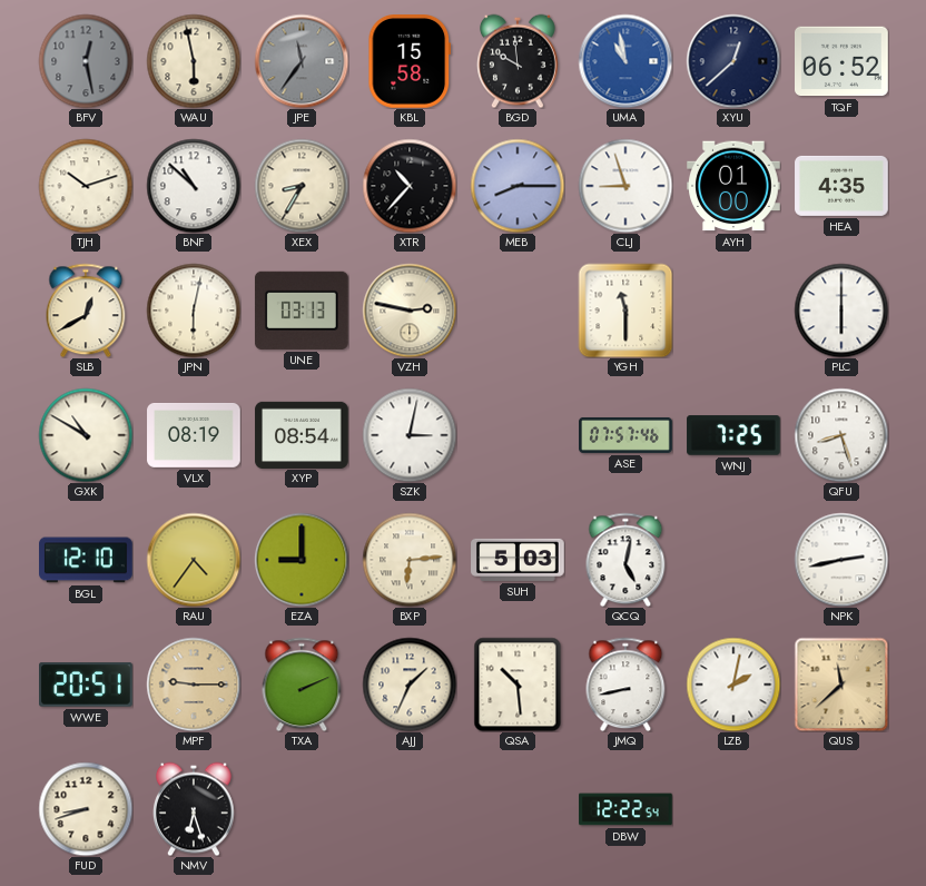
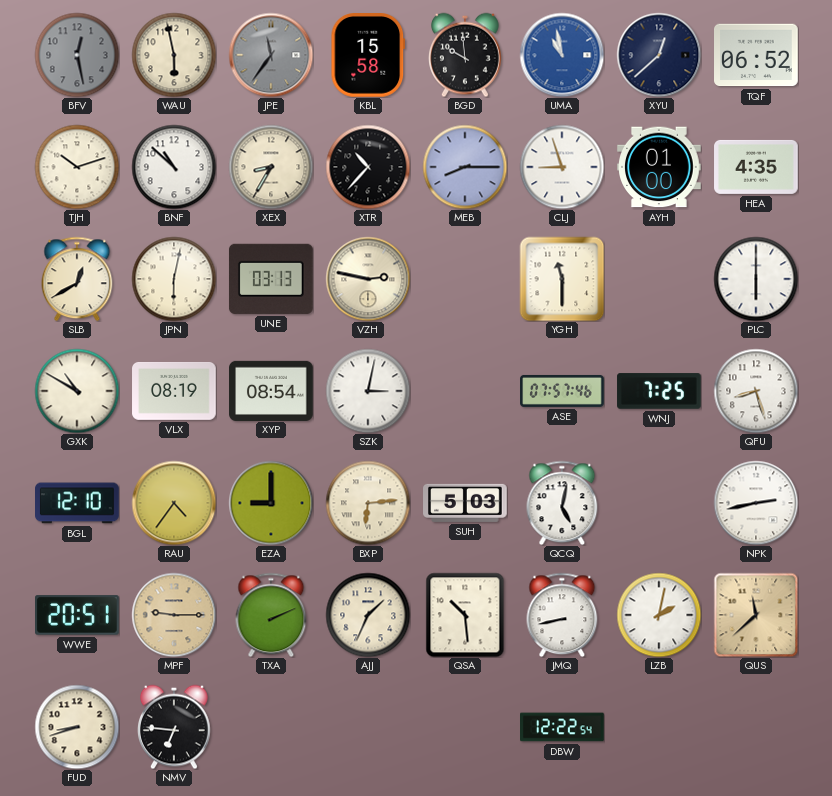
NMV: 6:27 -> 6:46
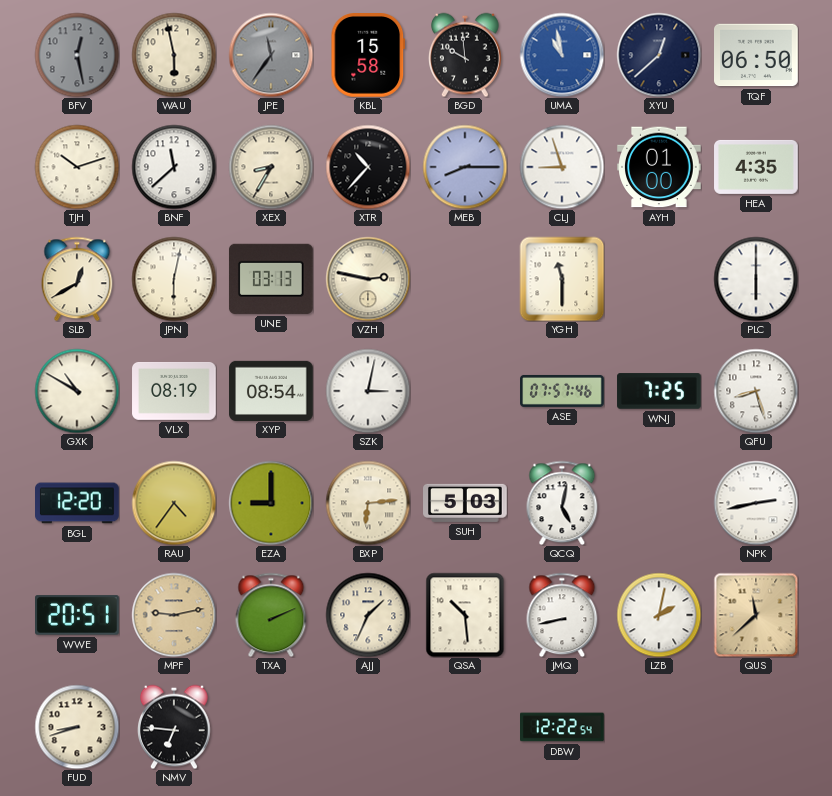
TQF: 06:52 -> 06:50
BNF: 10:52 -> 11:38
BGL: 12:10 -> 12:20
MPF: 9:15 -> 9:13
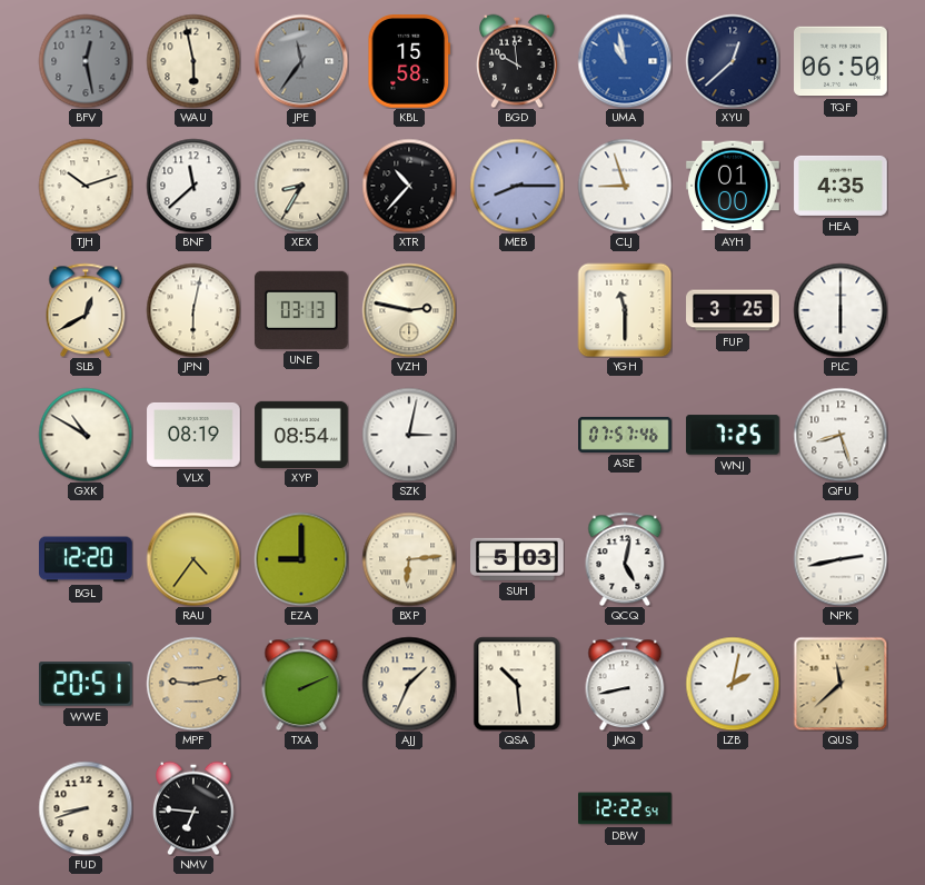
FUP: none -> 3:25
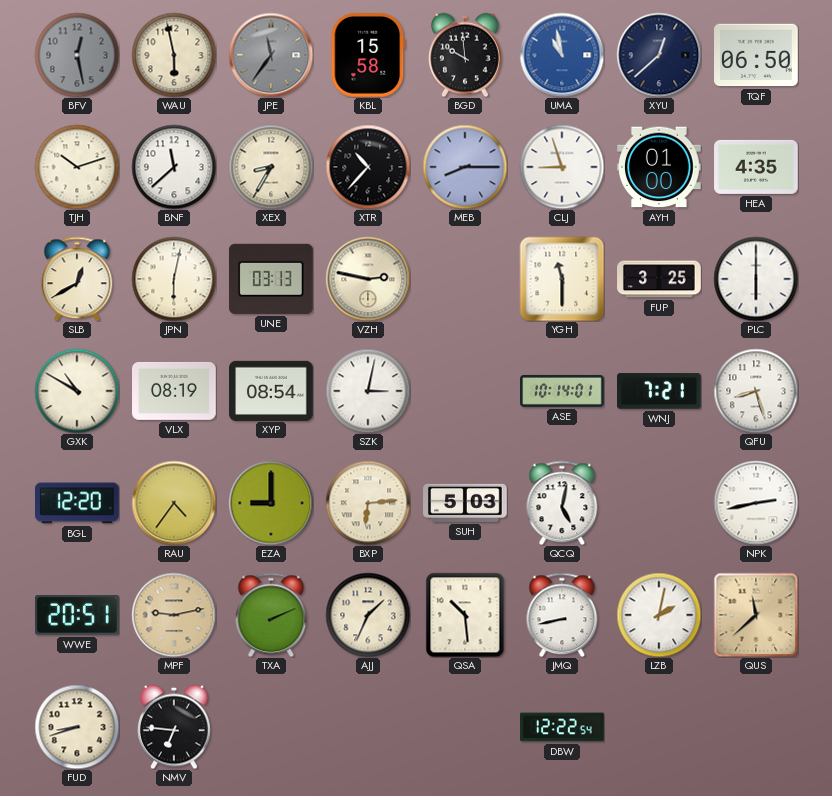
ASE: 07:57 -> 10:14
WNJ: 7:25 -> 7:21
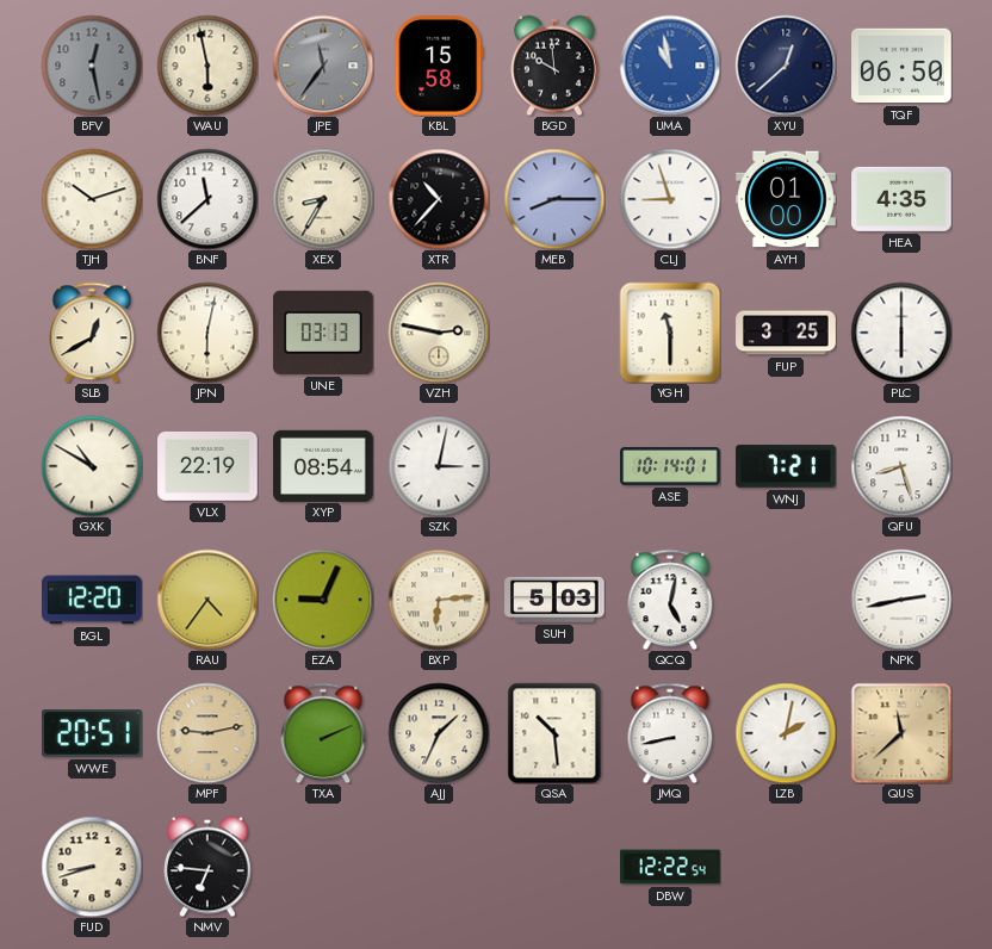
VLX: 08:19 -> 22:19
EZA: 9:00 -> 9:04
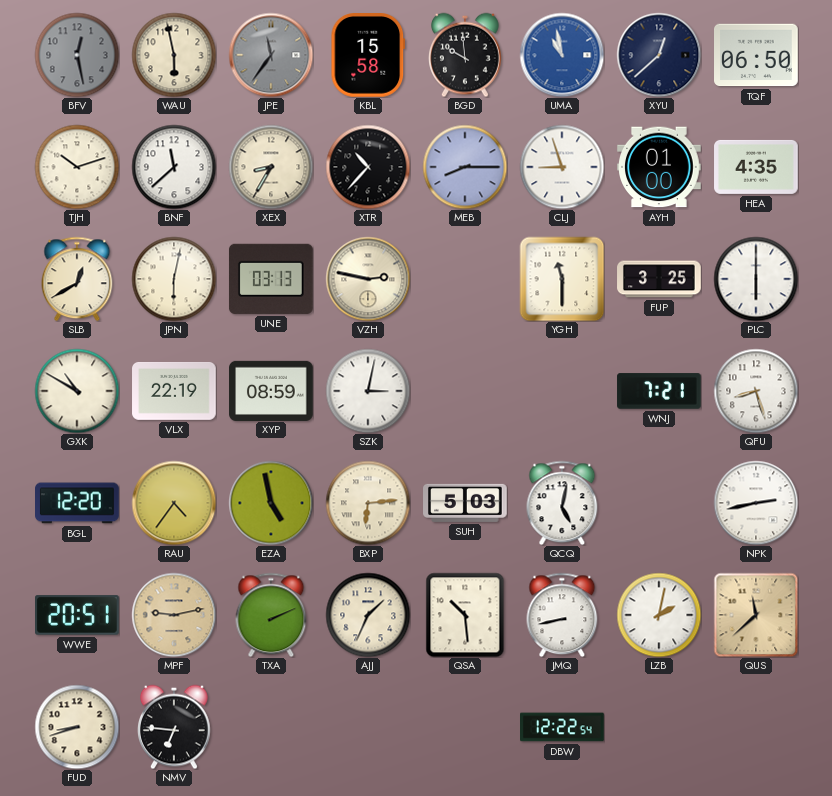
XYP: 08:54 -> 08:59
ASE: 10:14 -> none
EZA: 9:04 -> 4:58
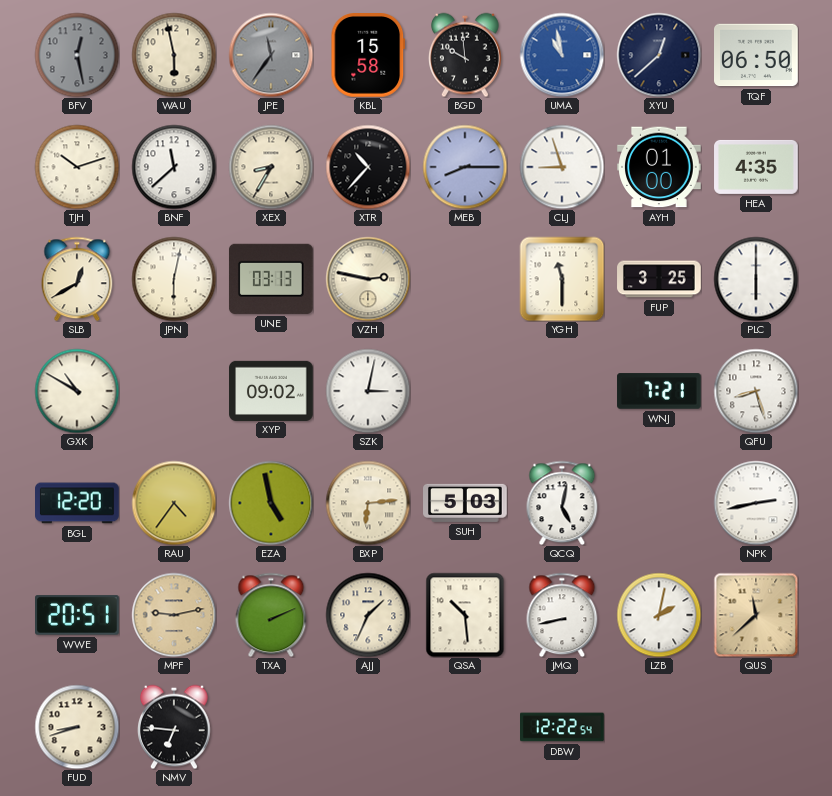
VLX: 22:19 -> none
XYP: 08:59 -> 09:02
